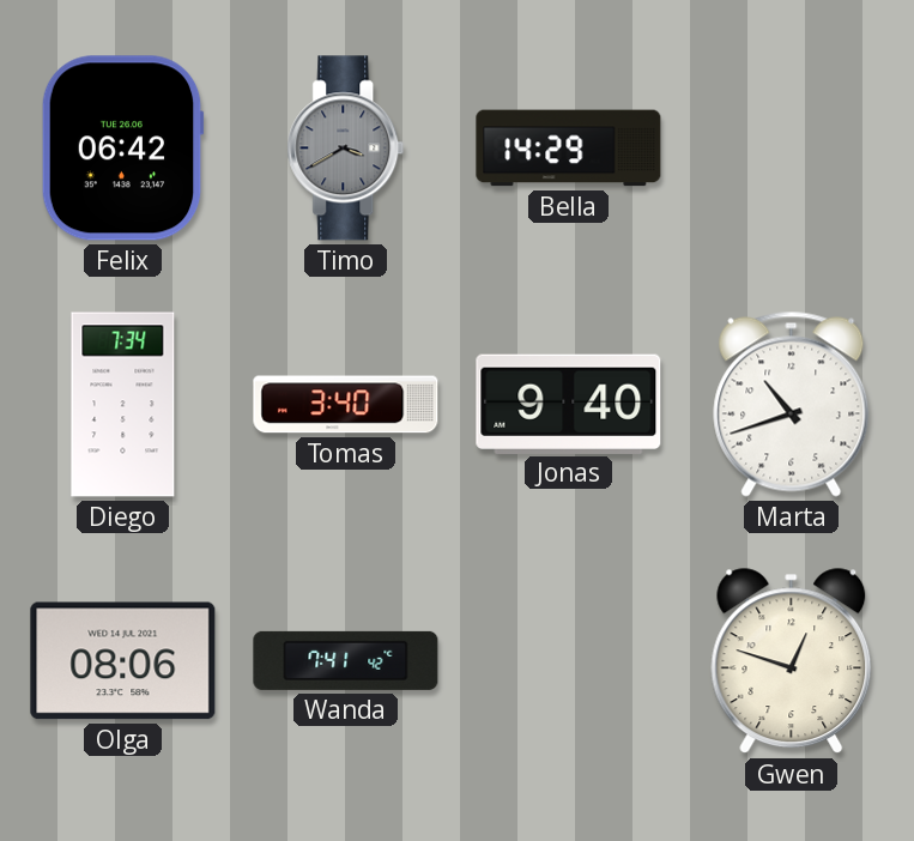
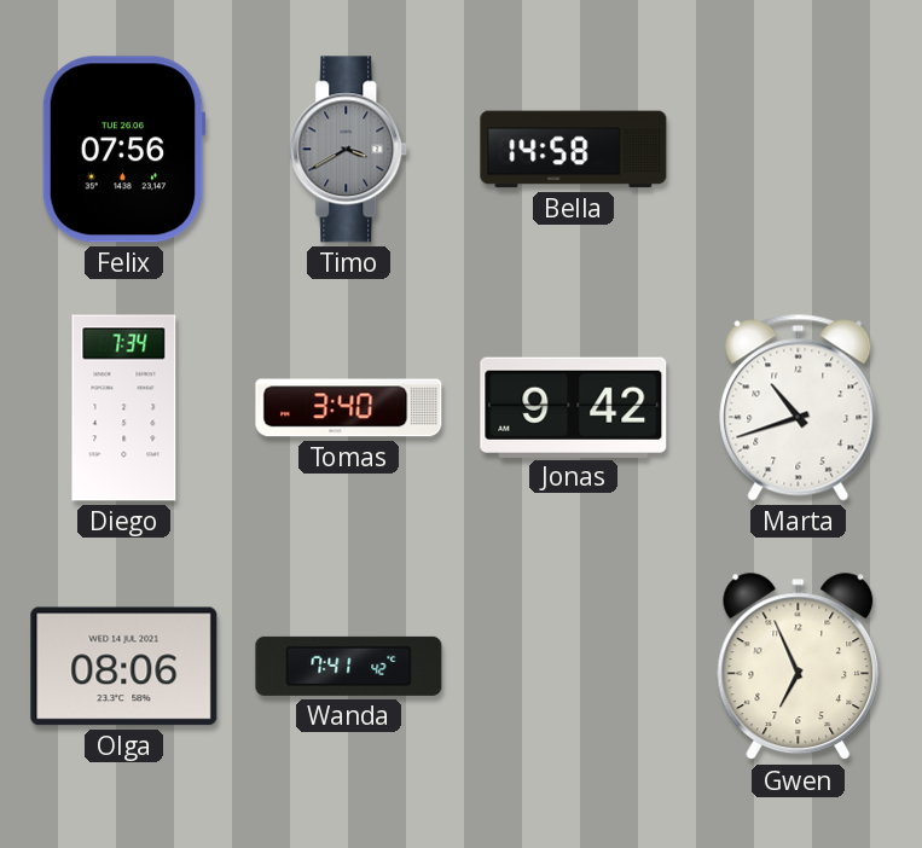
Felix: 06:42 -> 07:56
Bella: 14:29 -> 14:58
Jonas: 9:40 -> 9:42
Gwen: 12:48 -> 6:56
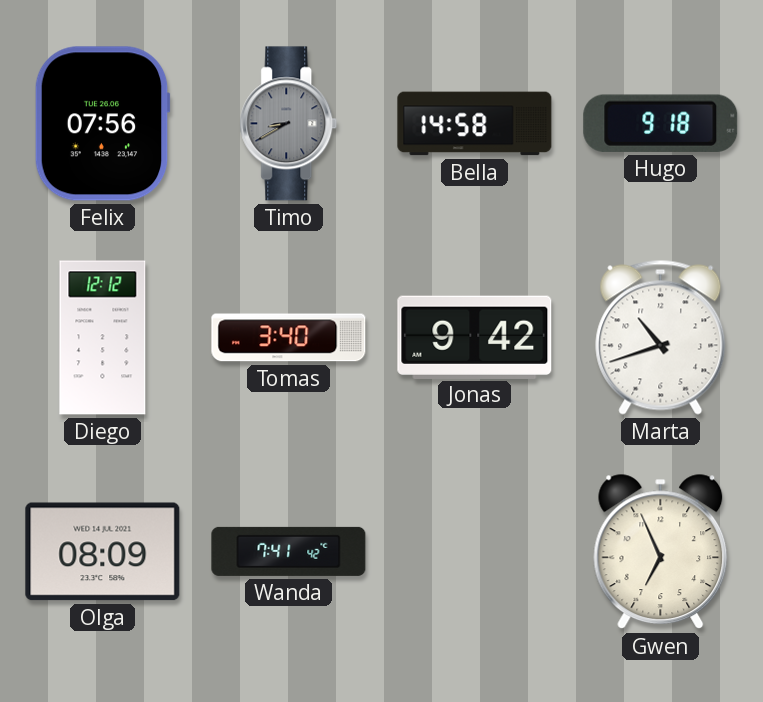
Timo: 3:40 -> 8:40
Hugo: none -> 9:18
Diego: 7:34 -> 12:12
Olga: 08:06 -> 08:09
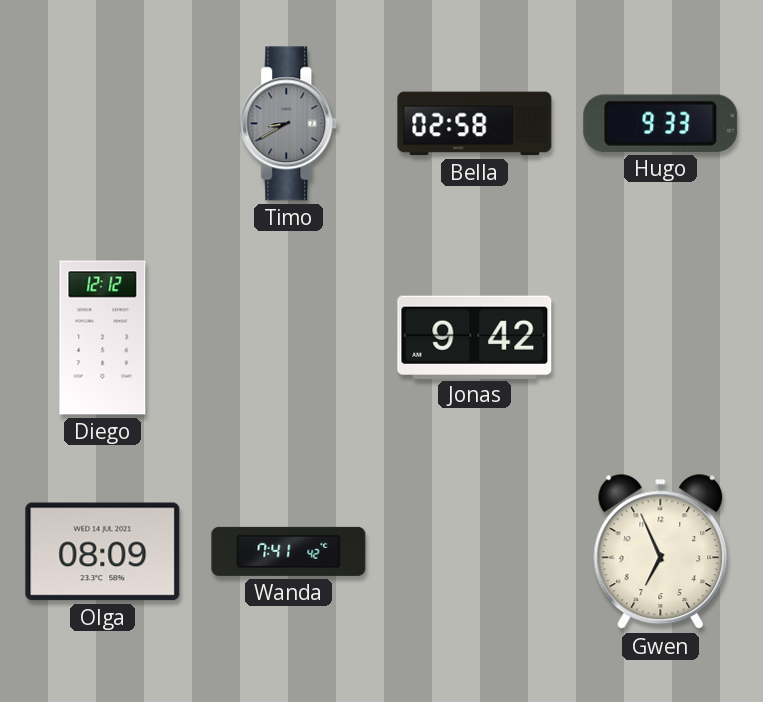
Felix: 07:56 -> none
Bella: 14:58 -> 02:58
Hugo: 9:18 -> 9:33
Tomas: 3:40 -> none
Marta: 10:42 -> none
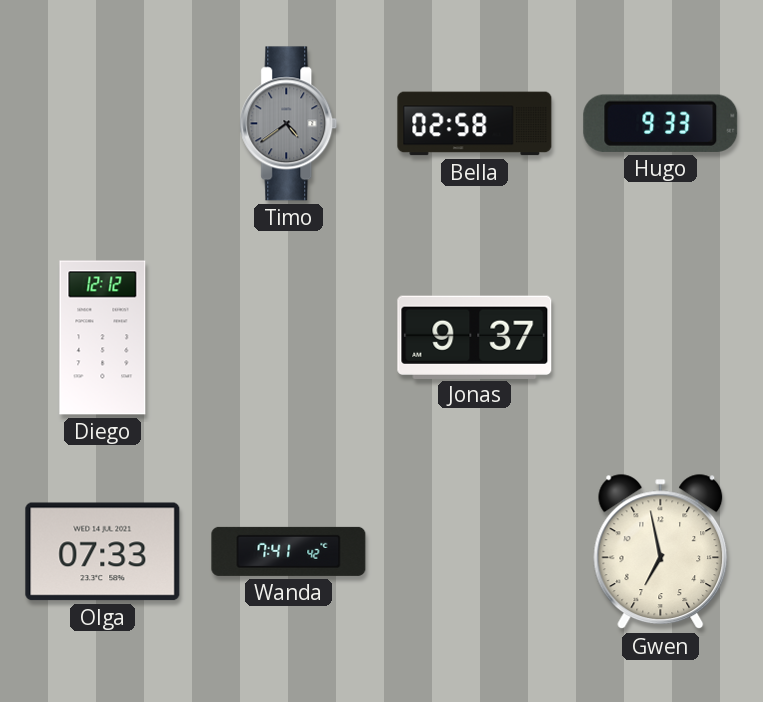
Timo: 8:40 -> 4:39
Jonas: 9:42 -> 9:37
Olga: 08:09 -> 07:33
Gwen: 6:56 -> 6:58
